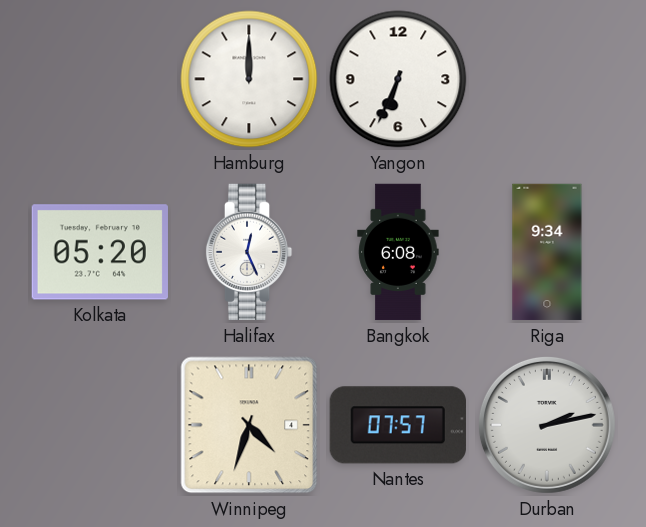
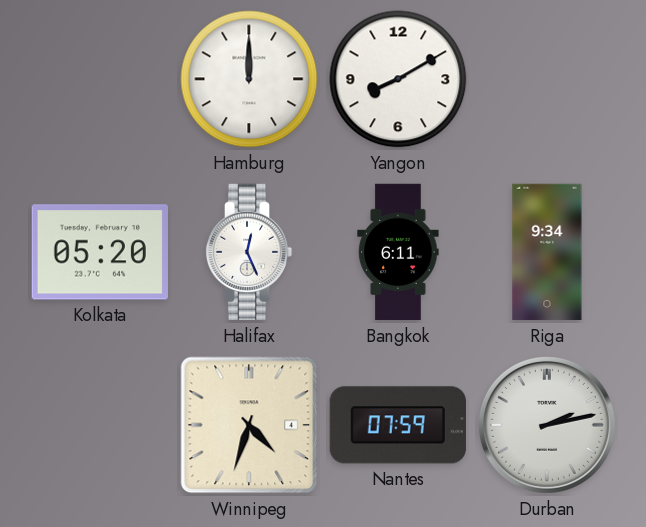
Yangon: 6:34 -> 8:10
Bangkok: 6:08 -> 6:11
Nantes: 07:57 -> 07:59
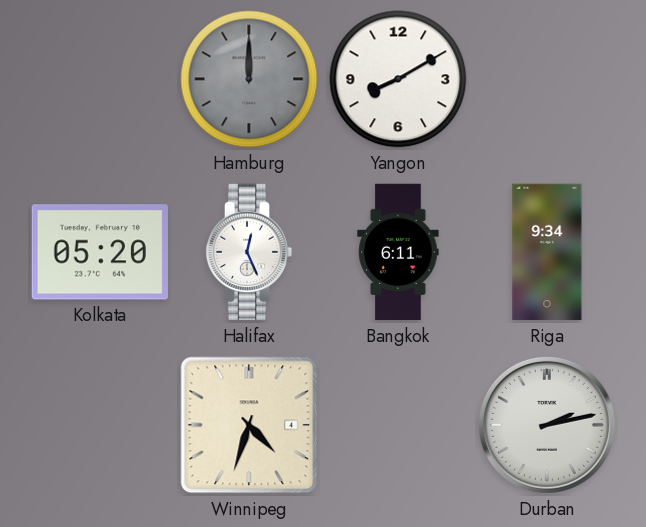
Hamburg dial: white -> grey
Nantes: 07:59 -> none
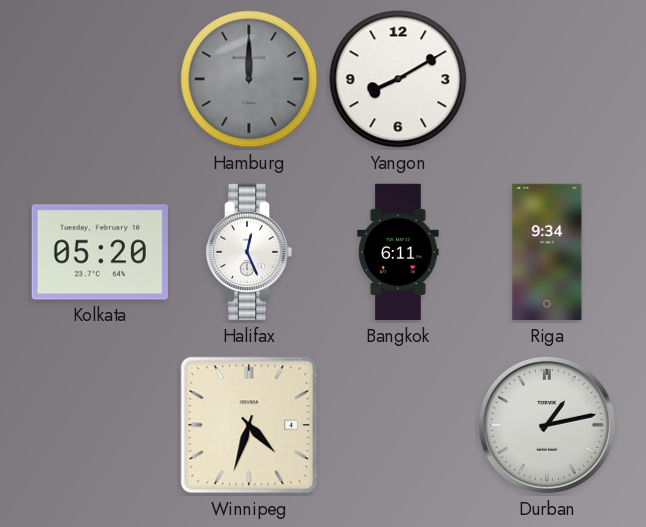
Durban: 2:13 -> 1:13
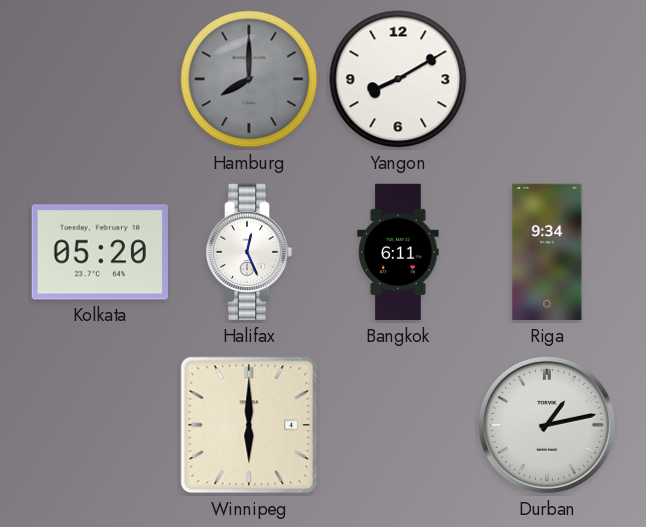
Hamburg: 12:00 -> 8:00
Winnipeg: 4:33 -> 6:00
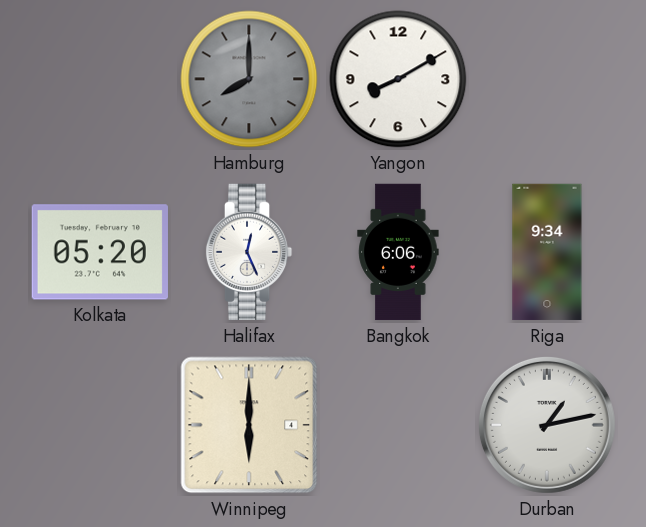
Bangkok: 6:11 -> 6:06
